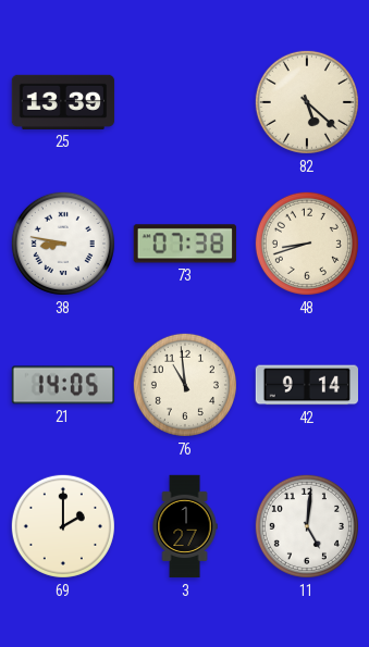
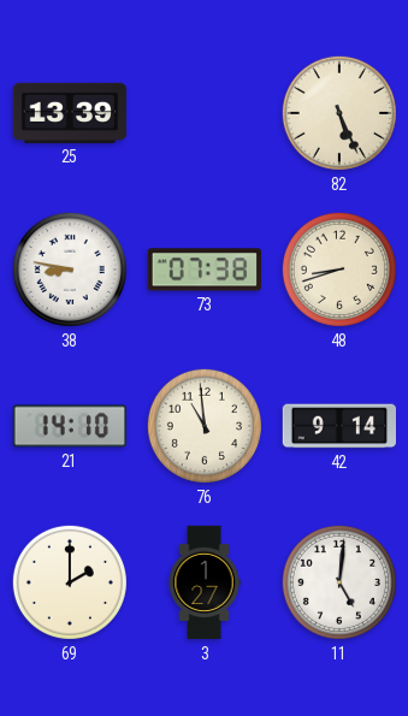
82: 5:22 -> 5:26
21: 14:05 -> 14:10
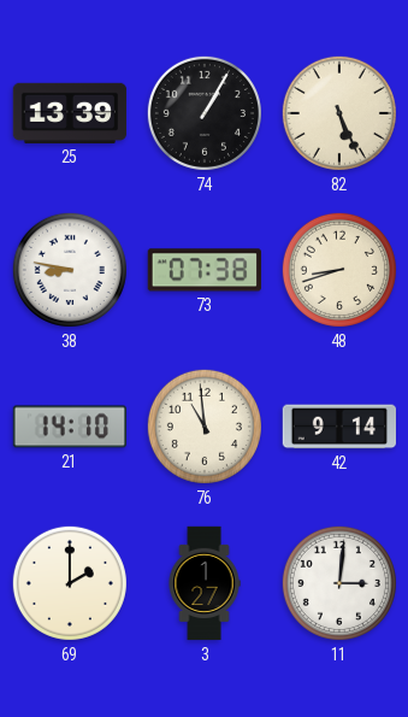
74: none -> 1:05
11: 5:01 -> 3:01
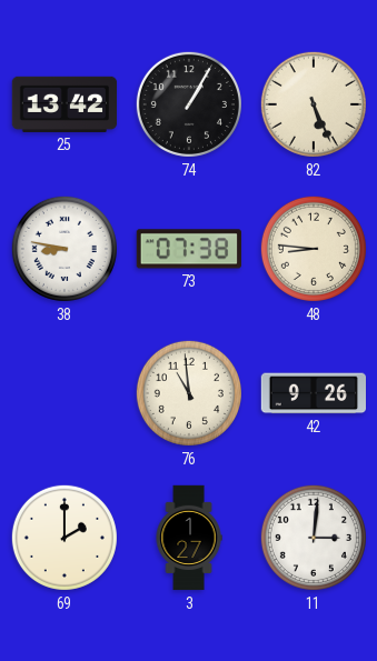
25: 13:39 -> 13:42
48: 8:42 -> 8:46
21: 14:10 -> none
42: 9:14 -> 9:26
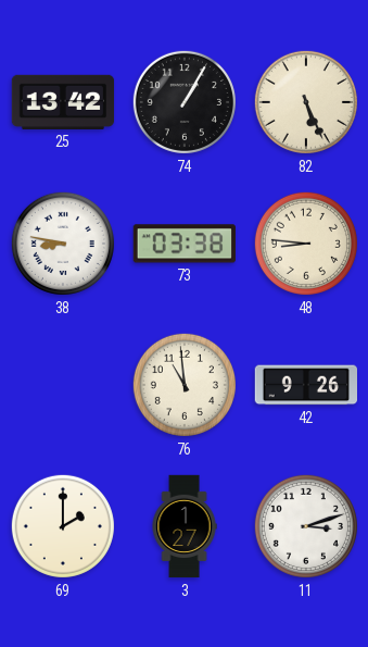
73: 07:38 -> 03:38
11: 3:01 -> 3:12
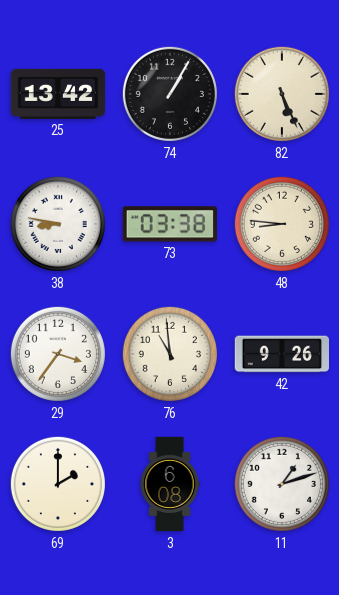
29: none -> 3:36
3: 1:27 -> 6:08
11: 3:12 -> 1:12
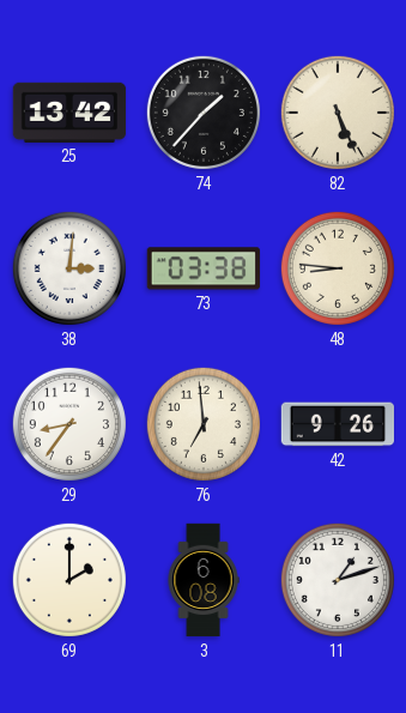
74: 1:05 -> 1:37
38: 8:47 -> 3:01
29: 3:36 -> 8:36
76: 10:59 -> 6:59
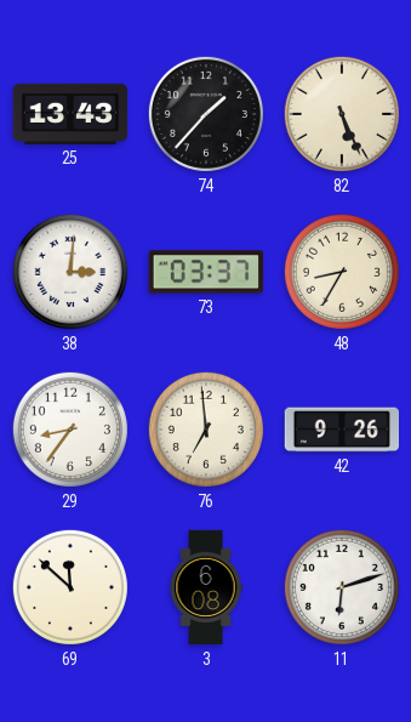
25: 13:42 -> 13:43
73: 03:38 -> 03:37
48: 8:46 -> 8:35
69: 2:00 -> 11:52
11: 1:12 -> 6:12
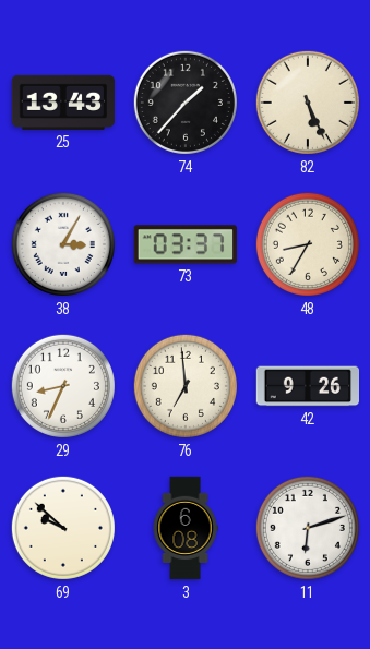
38: 3:01 -> 3:05
29: 8:36 -> 8:34
69: 11:52 -> 9:52
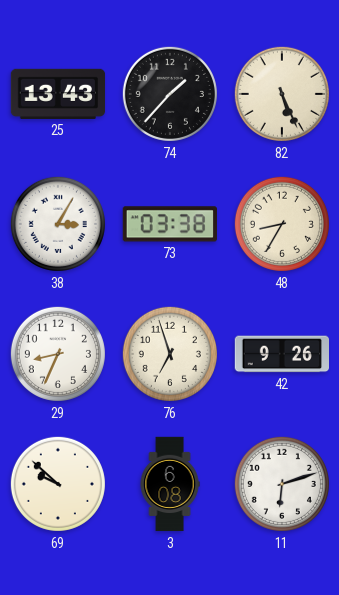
73: 03:37 -> 03:38
76: 6:59 -> 6:57
